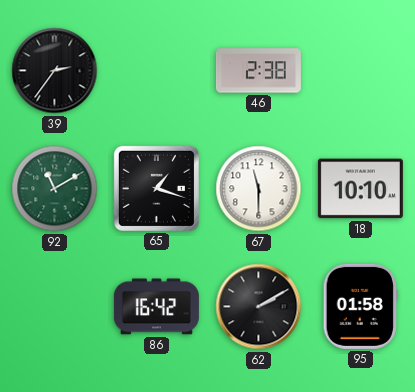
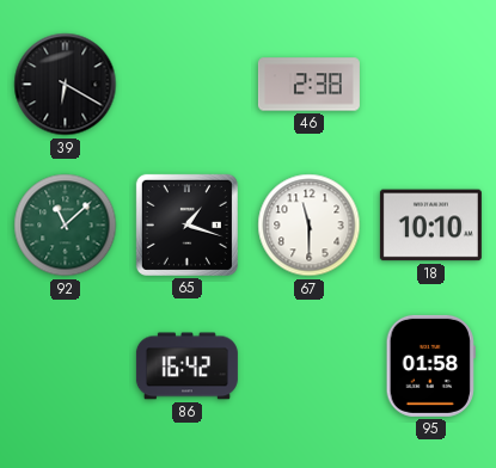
39: 2:36 -> 6:20
92: 11:10 -> 11:08
62: 2:10 -> none
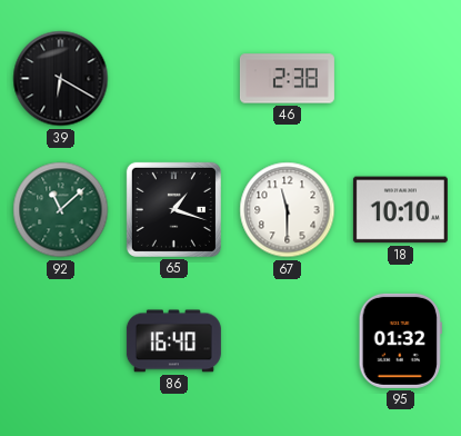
86: 16:42 -> 16:40
95: 01:58 -> 01:32
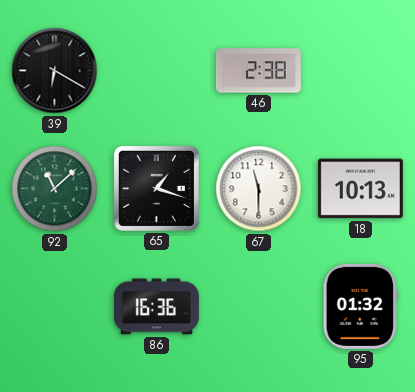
18: 10:10 -> 10:13
86: 16:40 -> 16:36
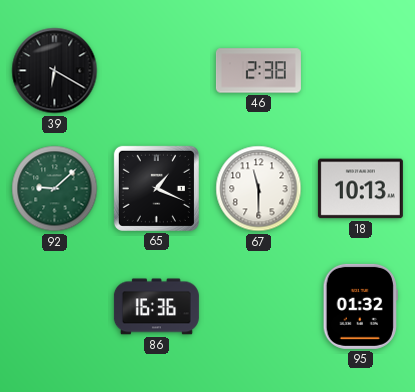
92: 11:08 -> 9:08
65: 1:18 -> 1:19
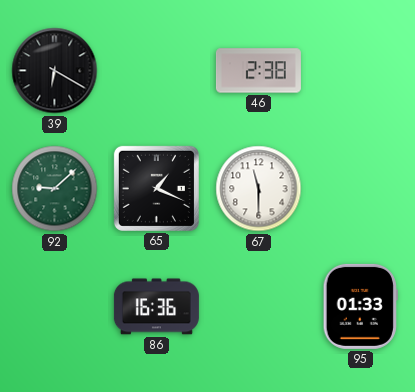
18: 10:13 -> none
95: 01:32 -> 01:33
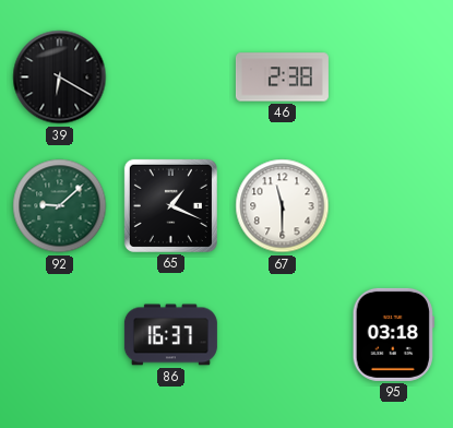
86: 16:36 -> 16:37
95: 01:33 -> 03:18
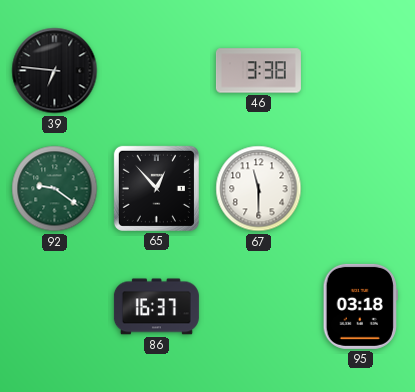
39: 6:20 -> 6:46
46: 2:38 -> 3:38
92: 9:08 -> 9:21
65: 1:19 -> 12:53
